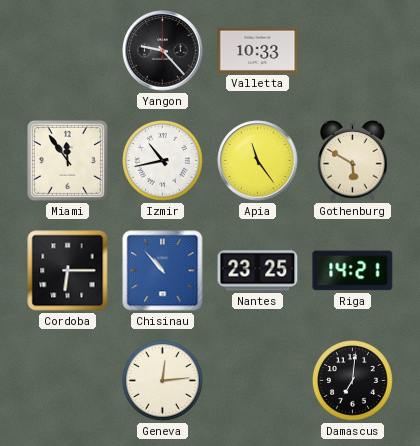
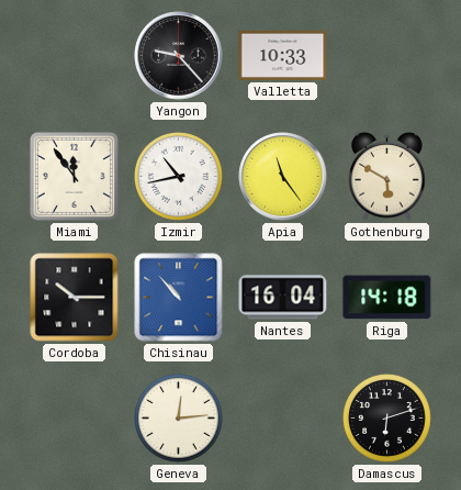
Cordoba: 6:15 -> 10:15
Nantes: 23:25 -> 16:04
Riga: 14:21 -> 14:18
Damascus: 7:01 -> 6:12
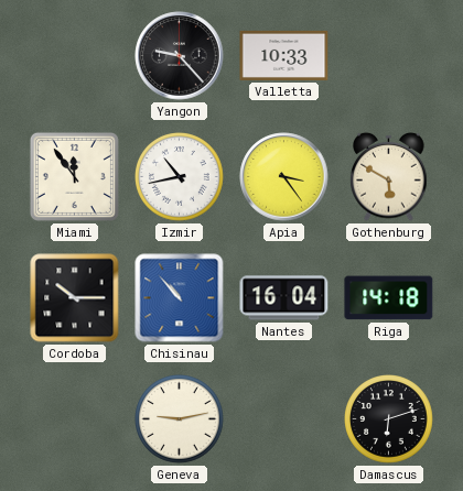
Apia: 11:24 -> 3:24
Geneva: 12:14 -> 9:13
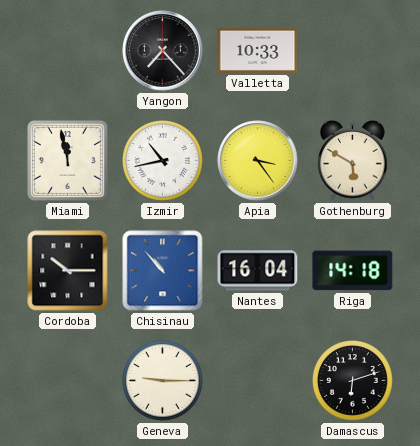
Yangon: 9:23 -> 7:23
Miami: 11:54 -> 11:58
Geneva: 9:13 -> 9:15
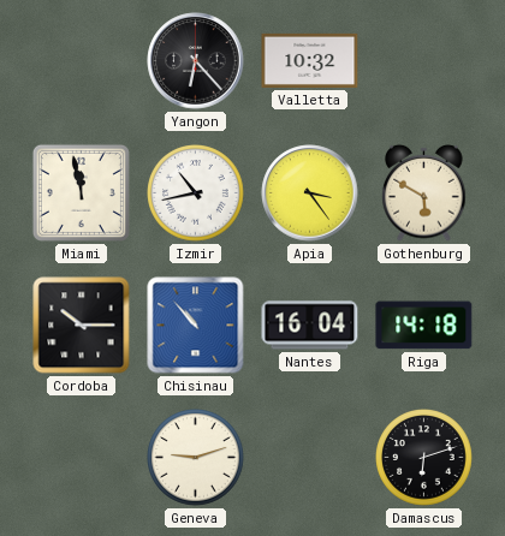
Yangon: 7:23 -> 6:23
Valletta: 10:33 -> 10:32
Geneva: 9:15 -> 9:12
